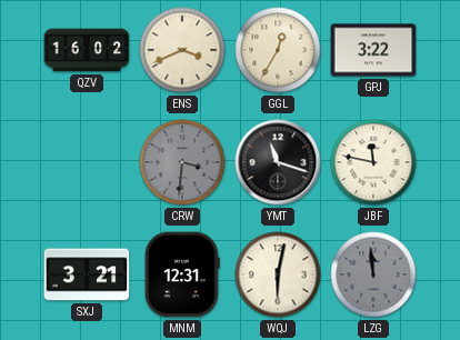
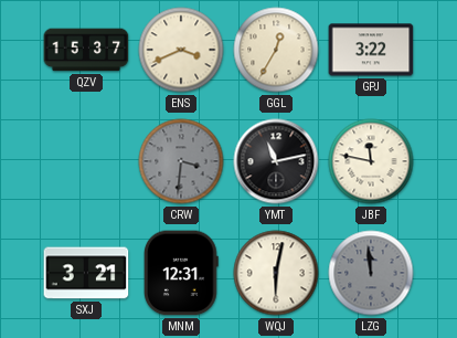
QZV: 16:02 -> 15:37
YMT: 11:18 -> 11:13
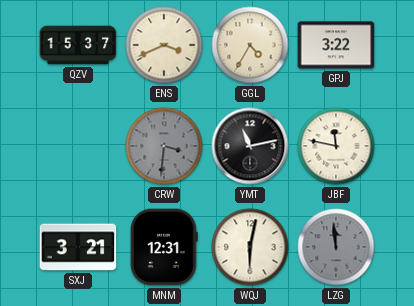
GGL: 12:35 -> 4:35
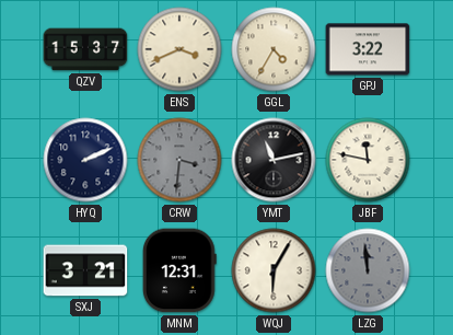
HYQ: none -> 2:11
WQJ: 6:02 -> 6:05
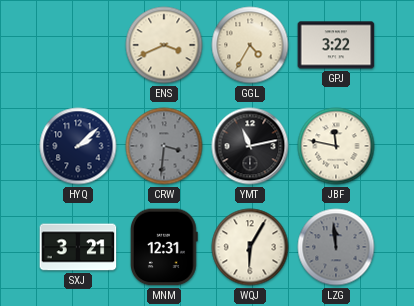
QZV: 15:37 -> none
HYQ: 2:11 -> 2:08
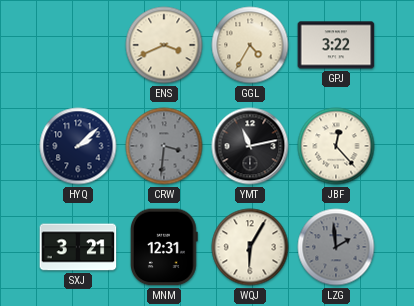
JBF: 11:47 -> 12:23
LZG: 11:59 -> 1:59
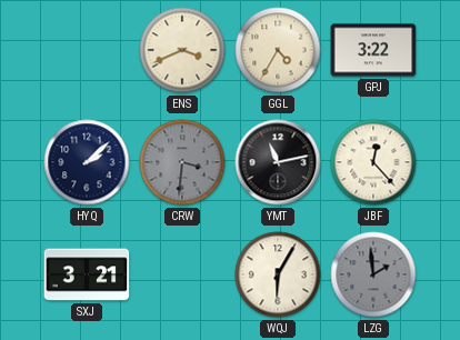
MNM: 12:31 -> none
